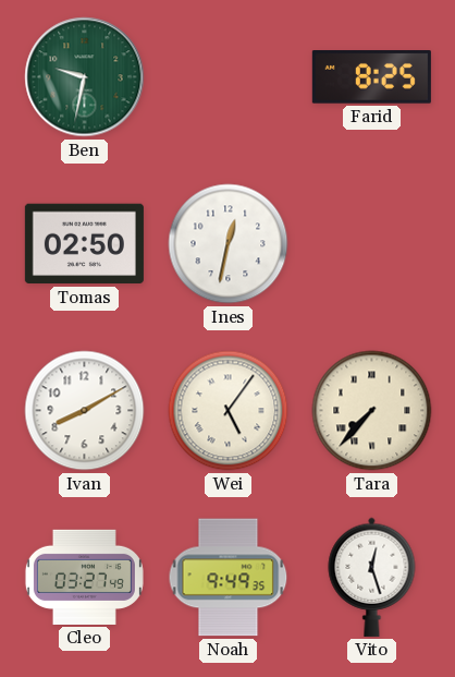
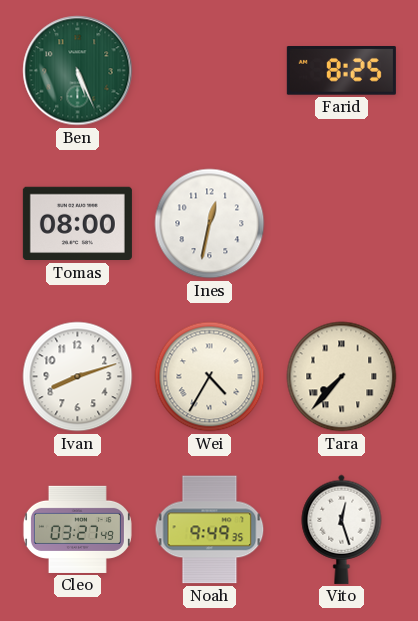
Ben: 9:32 -> 5:26
Tomas: 02:50 -> 08:00
Ivan: 8:10 -> 8:12
Wei: 5:06 -> 4:35
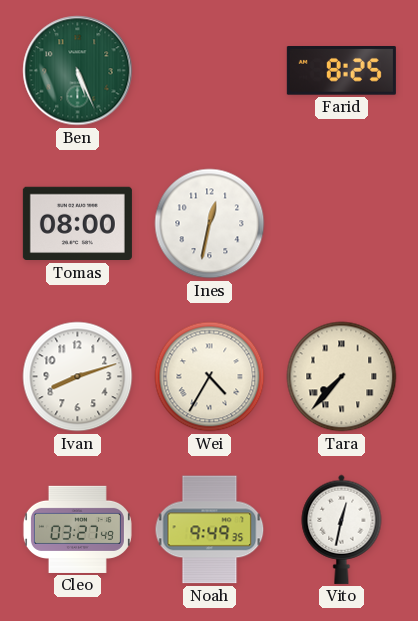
Vito: 12:27 -> 12:32
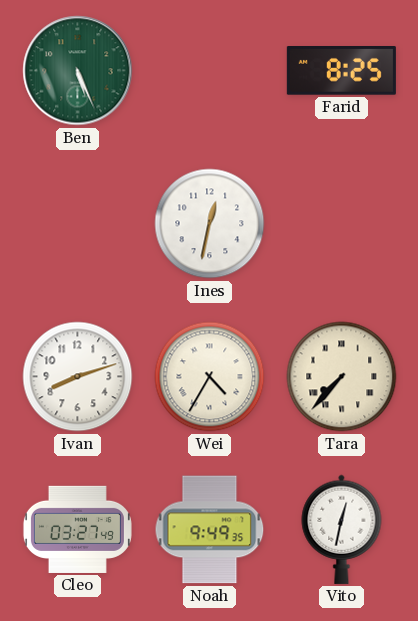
Tomas: 08:00 -> none
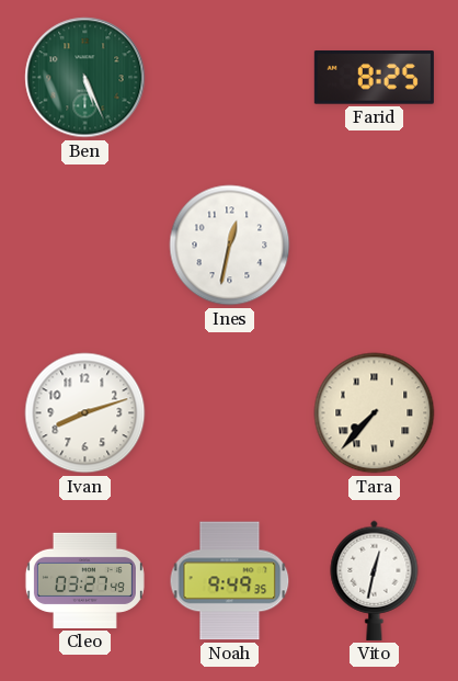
Wei: 4:35 -> none
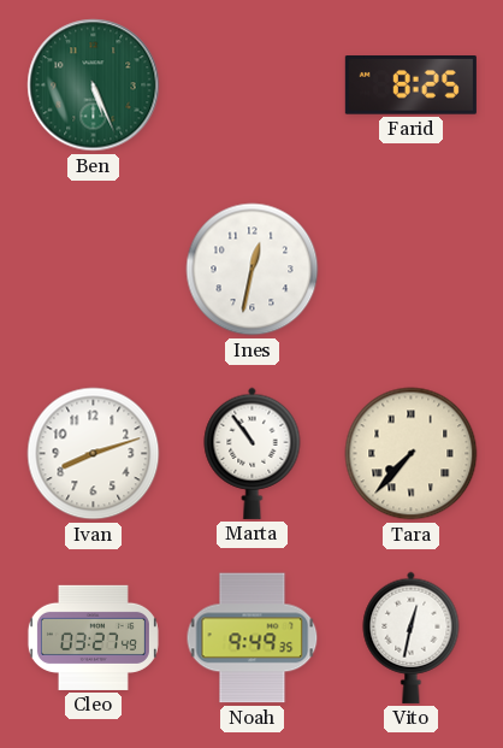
Marta: none -> 10:54
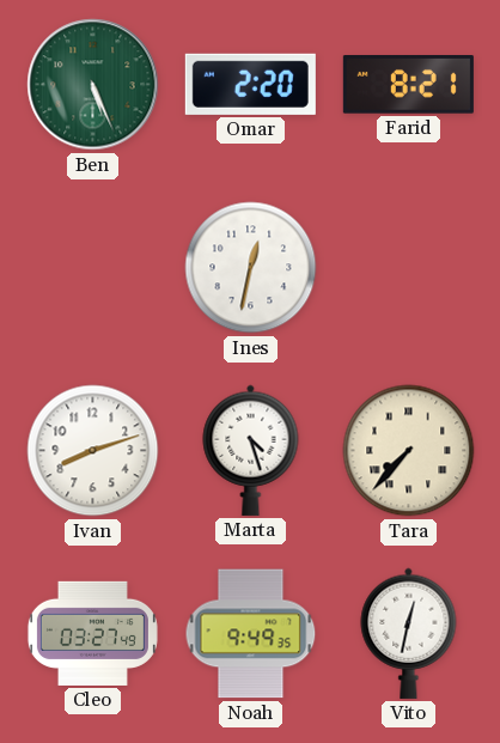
Omar: none -> 2:20
Farid: 8:25 -> 8:21
Marta: 10:54 -> 4:27
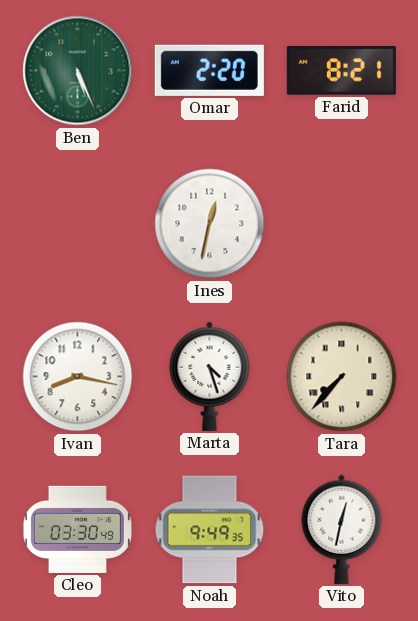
Ivan: 8:12 -> 8:17
Cleo: 03:27 -> 03:30
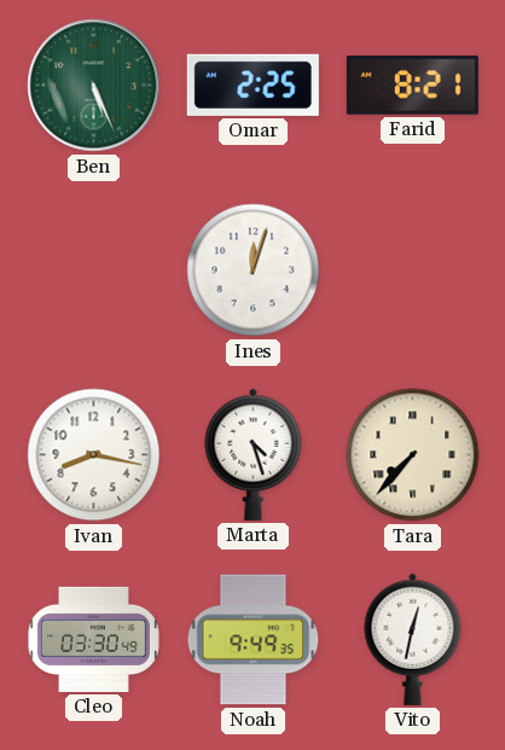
Omar: 2:20 -> 2:25
Ines: 12:32 -> 12:03
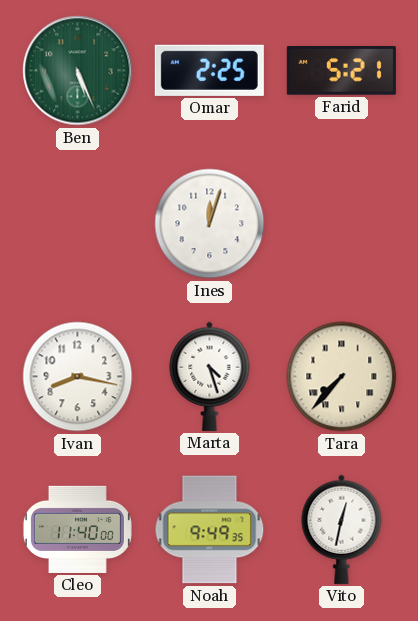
Farid: 8:21 -> 5:21
Cleo: 03:30 -> 11:40
